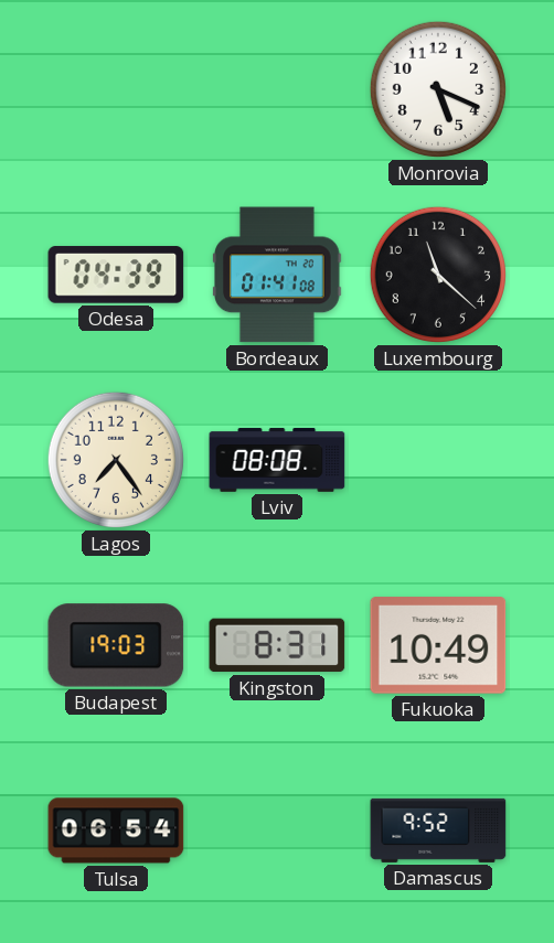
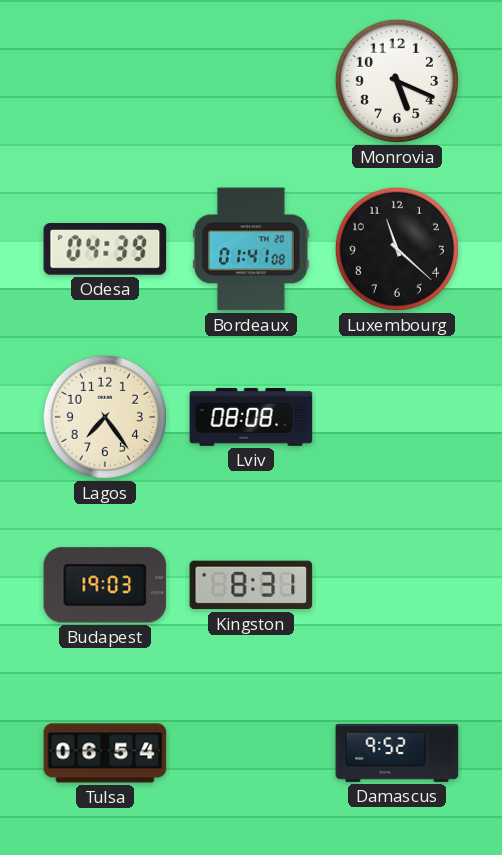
Fukuoka: 10:49 -> none
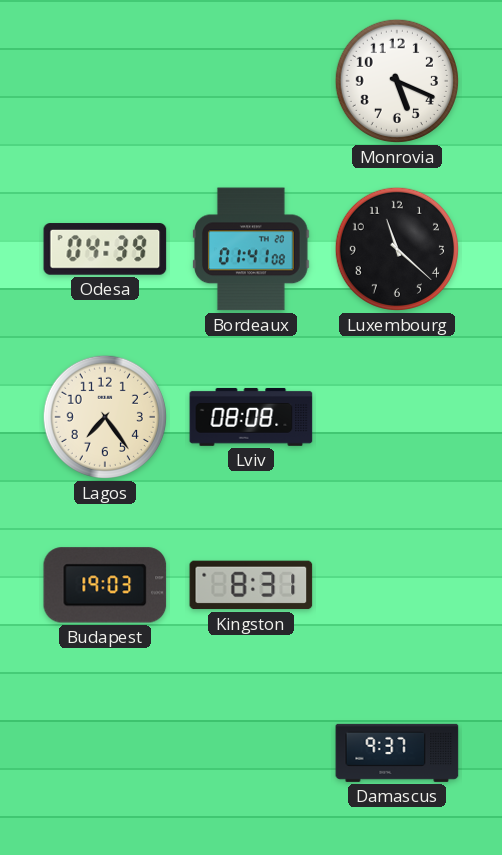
Tulsa: 06:54 -> none
Damascus: 9:52 -> 9:37
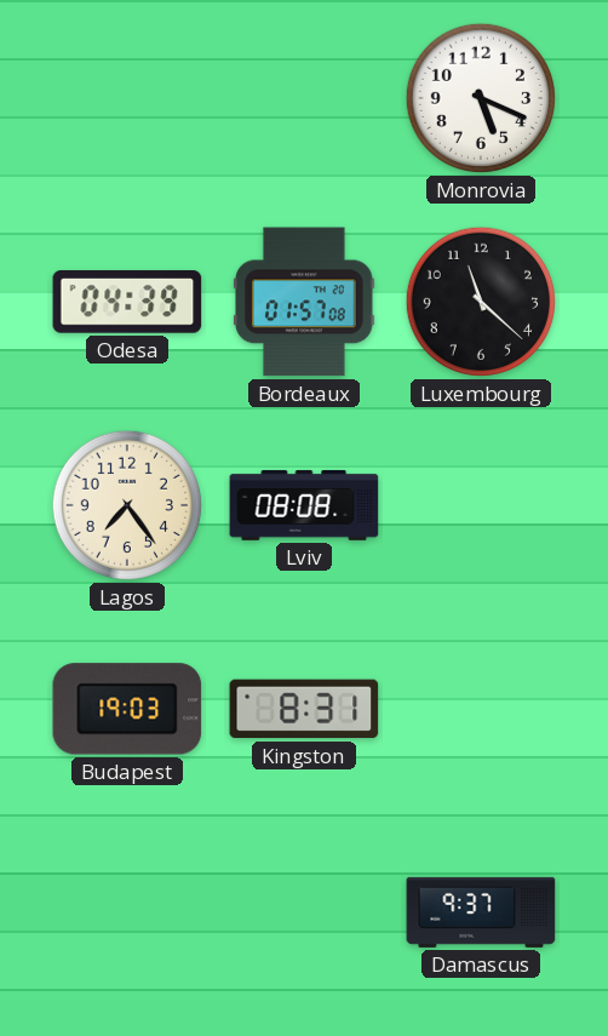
Bordeaux: 01:41 -> 01:57
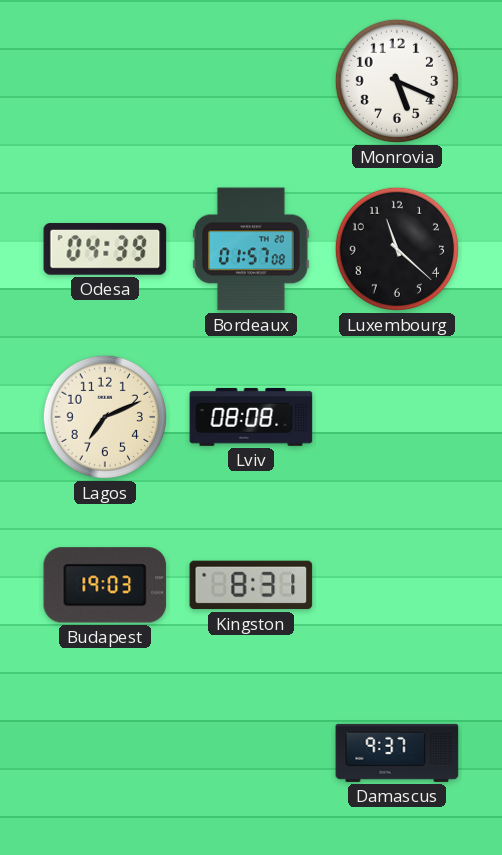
Lagos: 7:24 -> 7:11
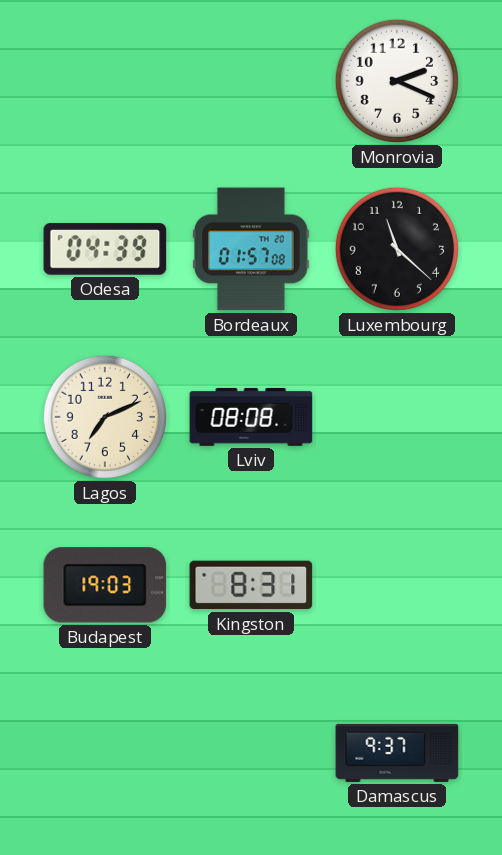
Monrovia: 5:19 -> 2:19
